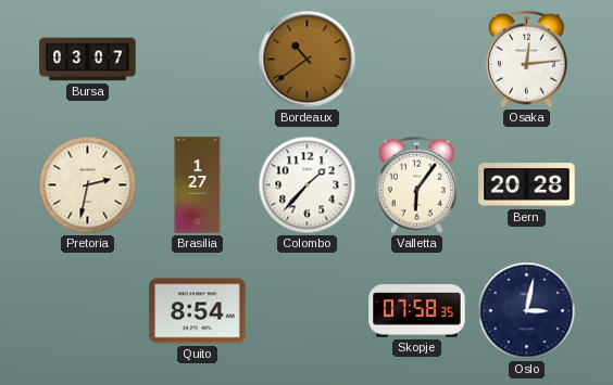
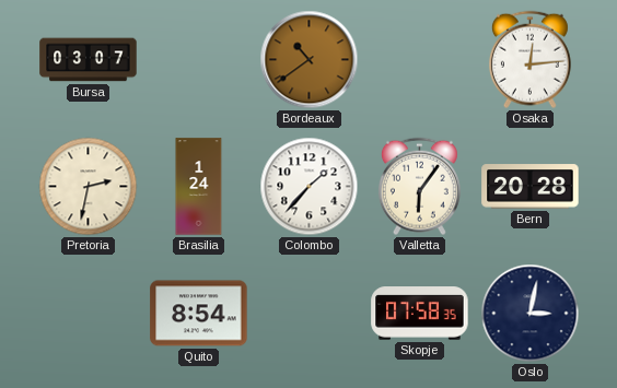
Brasilia: 1:27 -> 1:24
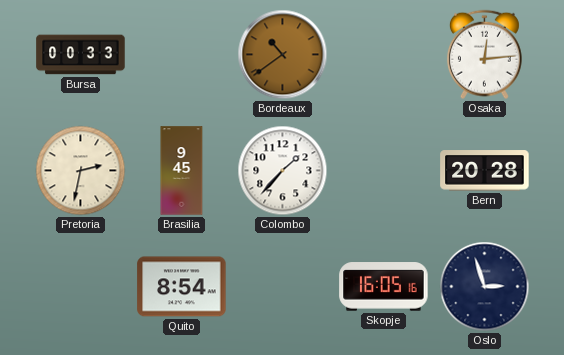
Bursa: 03:07 -> 00:33
Brasilia: 1:24 -> 9:45
Valletta: 6:06 -> none
Skopje: 07:58 -> 16:05
Oslo: 3:02 -> 2:57
